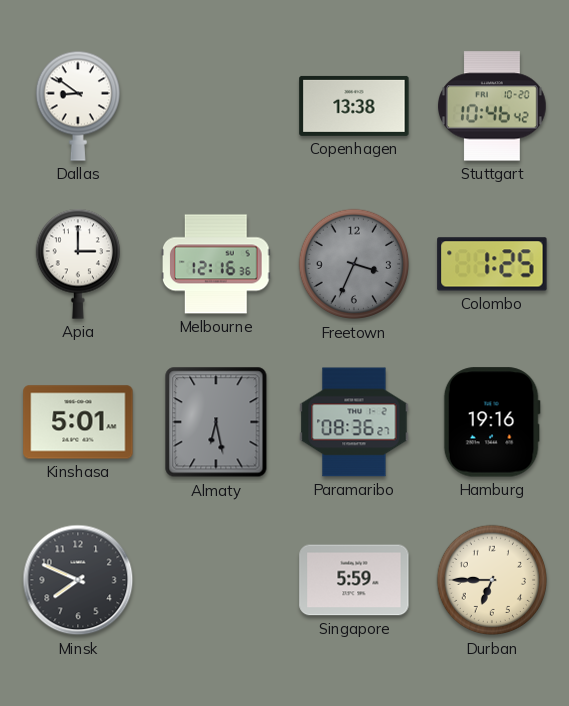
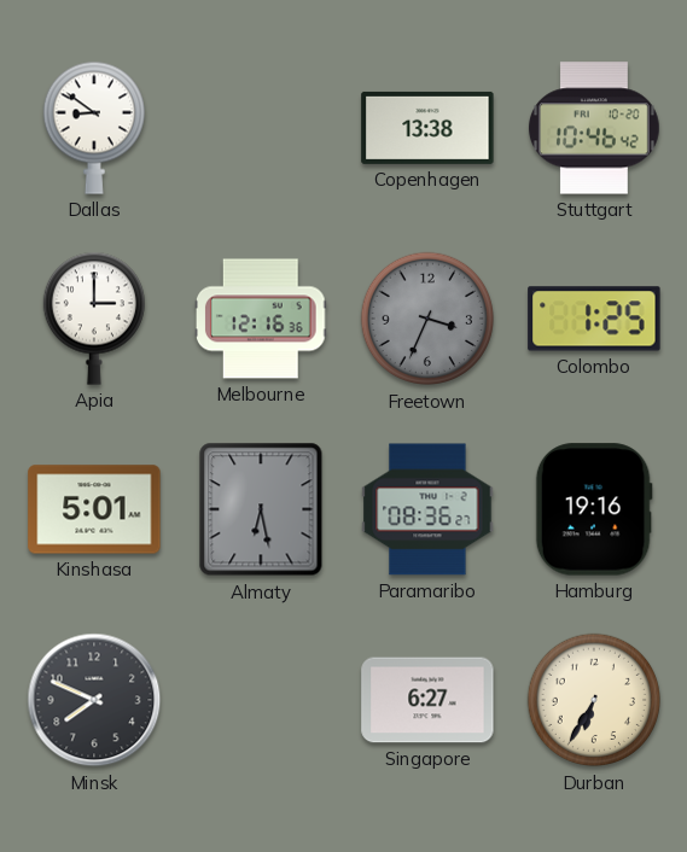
Singapore: 5:59 -> 6:27
Durban: 6:45 -> 6:35
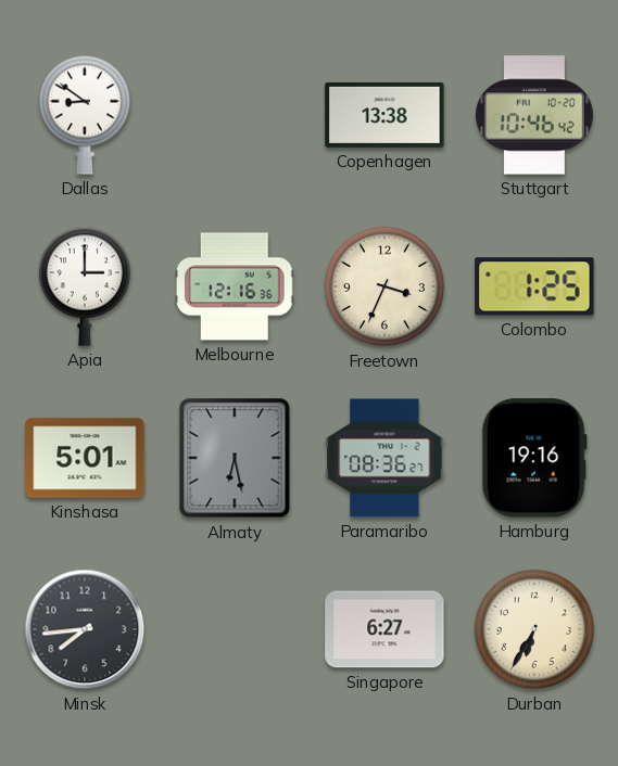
Freetown dial: grey -> cream
Minsk: 7:49 -> 7:44
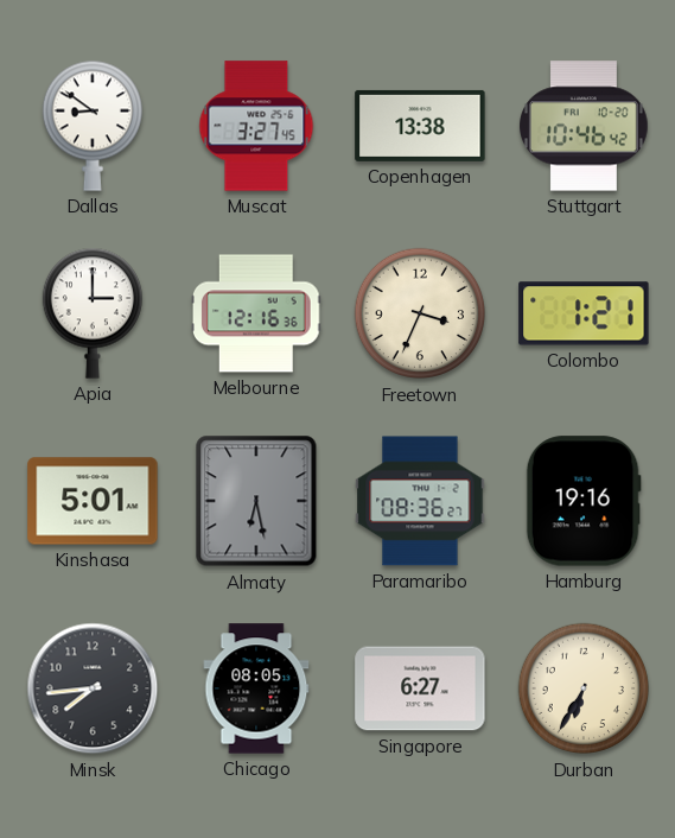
Muscat: none -> 3:27
Colombo: 1:25 -> 1:21
Chicago: none -> 08:05
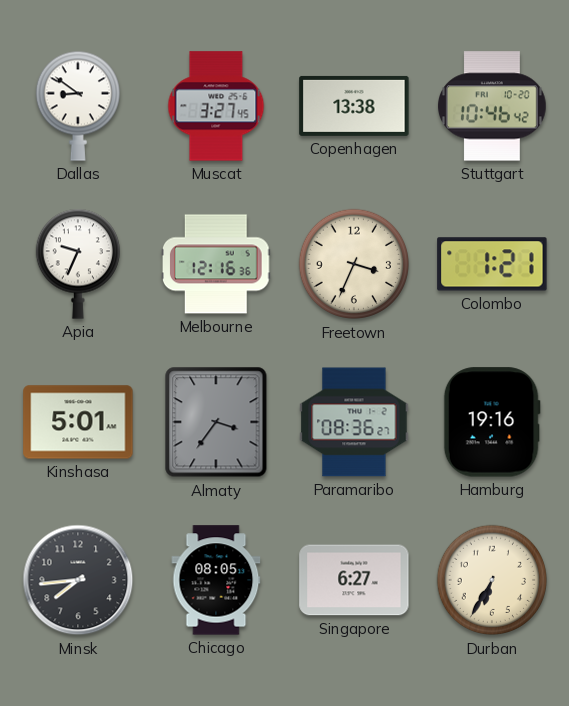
Apia: 3:00 -> 9:34
Almaty: 6:28 -> 3:36
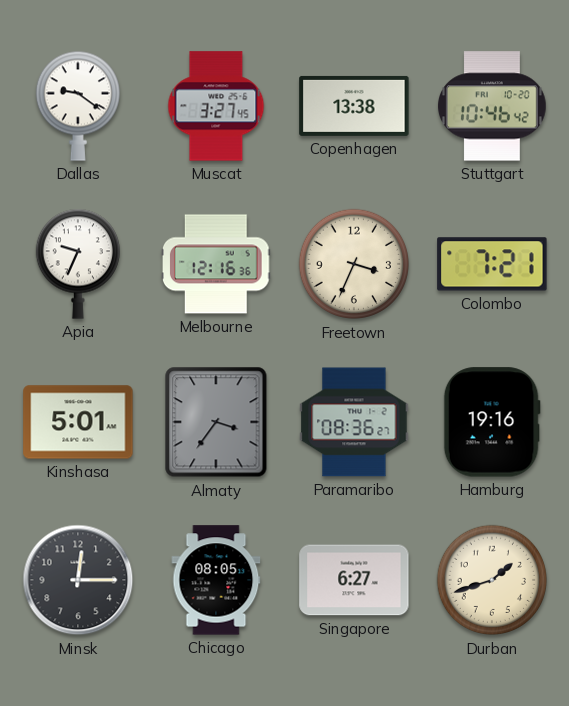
Dallas: 8:51 -> 9:21
Colombo: 1:21 -> 7:21
Minsk: 7:44 -> 12:15
Durban: 6:35 -> 1:42
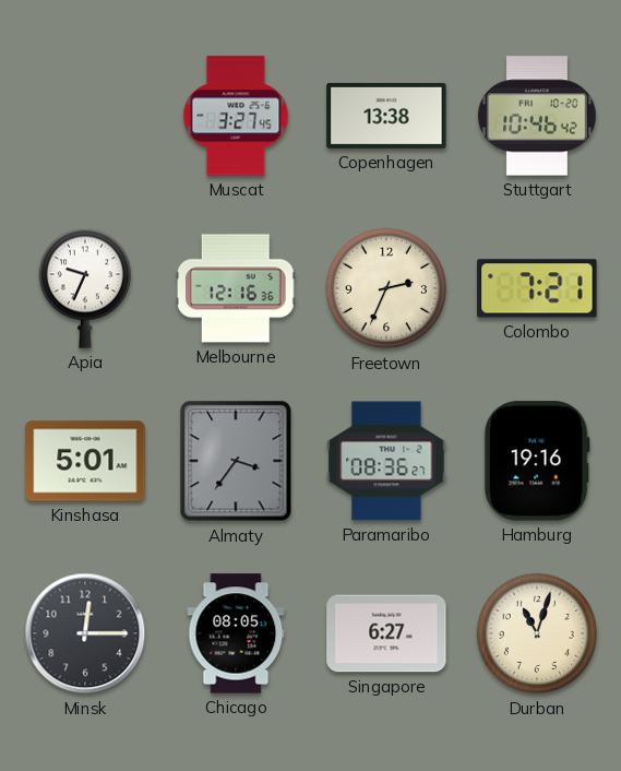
Dallas: 9:21 -> none
Freetown: 3:34 -> 2:34
Durban: 1:42 -> 11:03
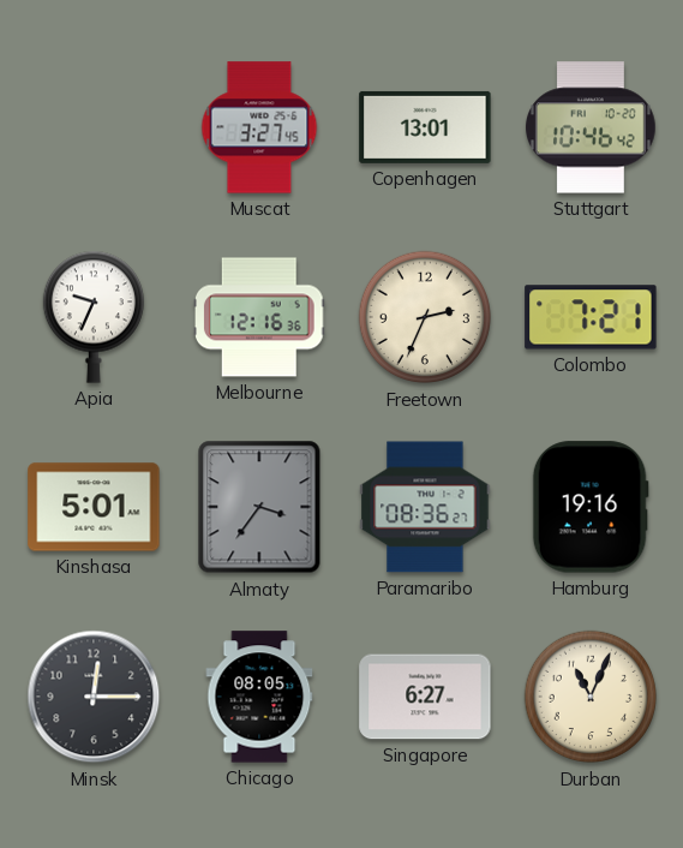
Copenhagen: 13:38 -> 13:01
Durban: 11:03 -> 11:04
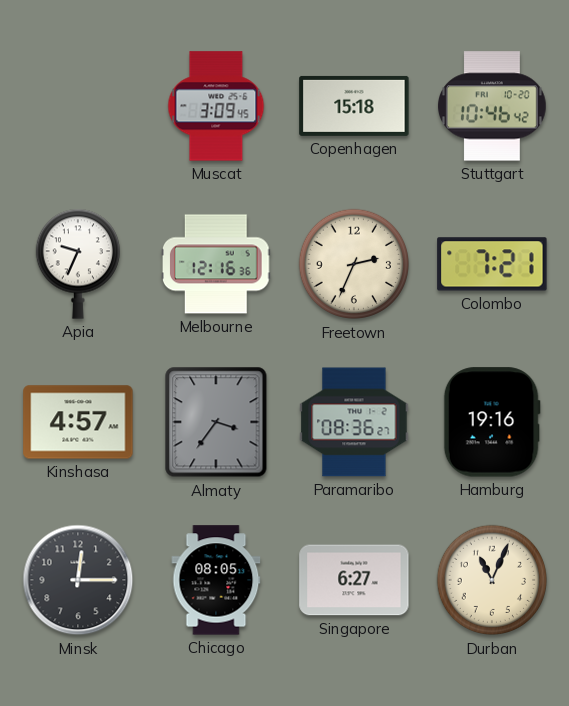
Muscat: 3:27 -> 3:09
Copenhagen: 13:01 -> 15:18
Kinshasa: 5:01 -> 4:57
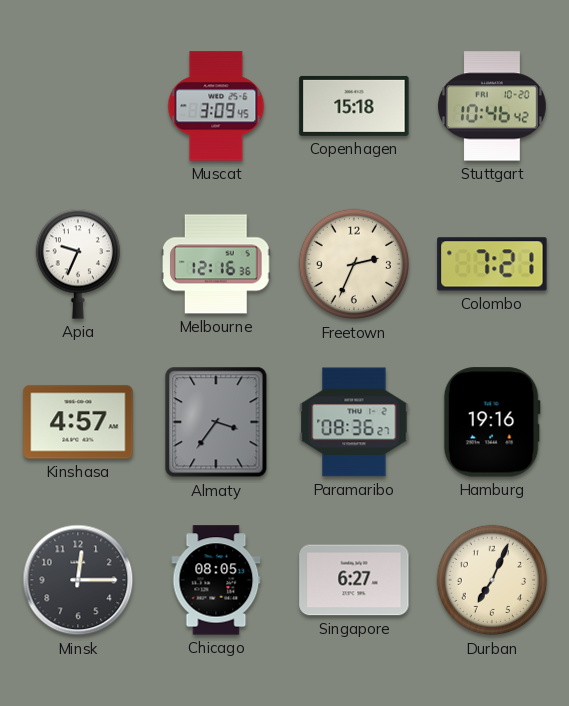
Durban: 11:04 -> 7:04
